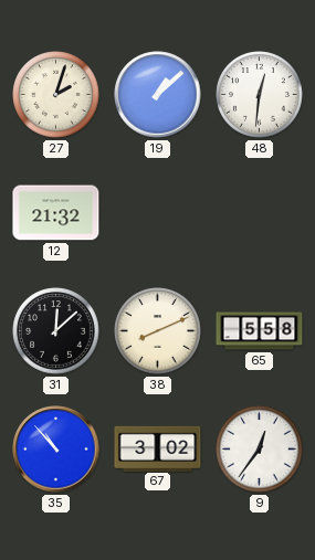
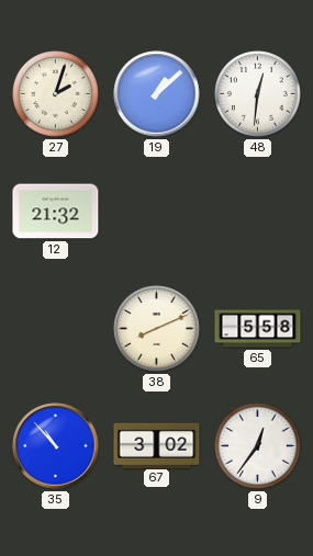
31: 12:08 -> none
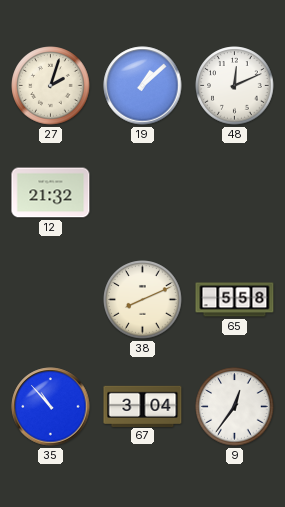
48: 12:31 -> 12:11
67: 3:02 -> 3:04
